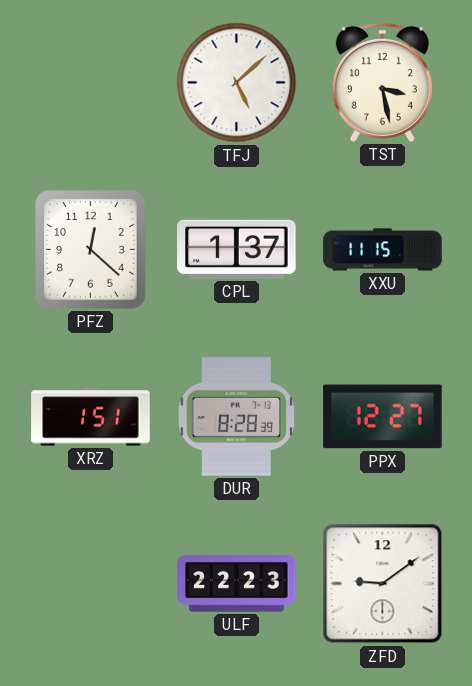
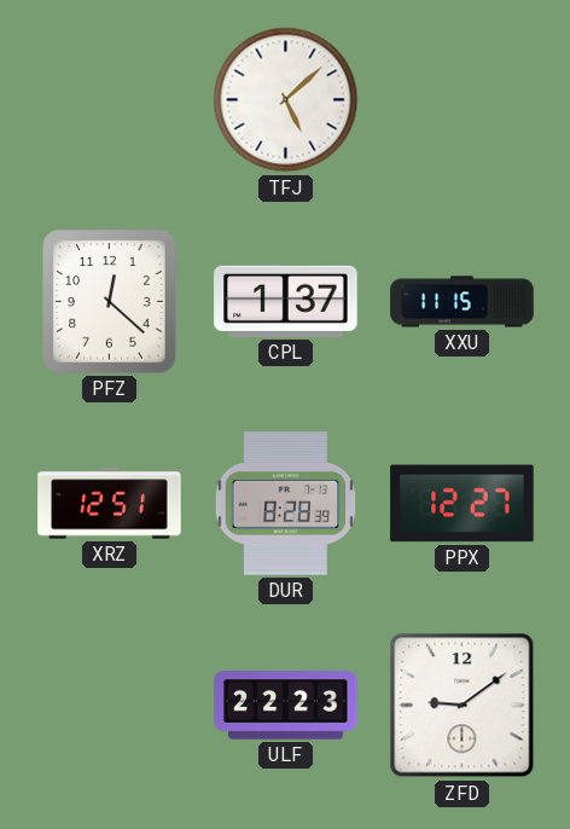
TST: 3:28 -> none
XRZ: 1:51 -> 12:51
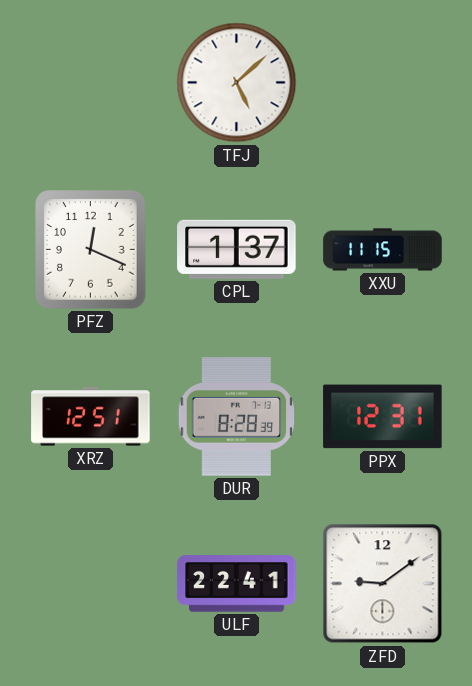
PFZ: 12:22 -> 12:19
PPX: 12:27 -> 12:31
ULF: 22:23 -> 22:41
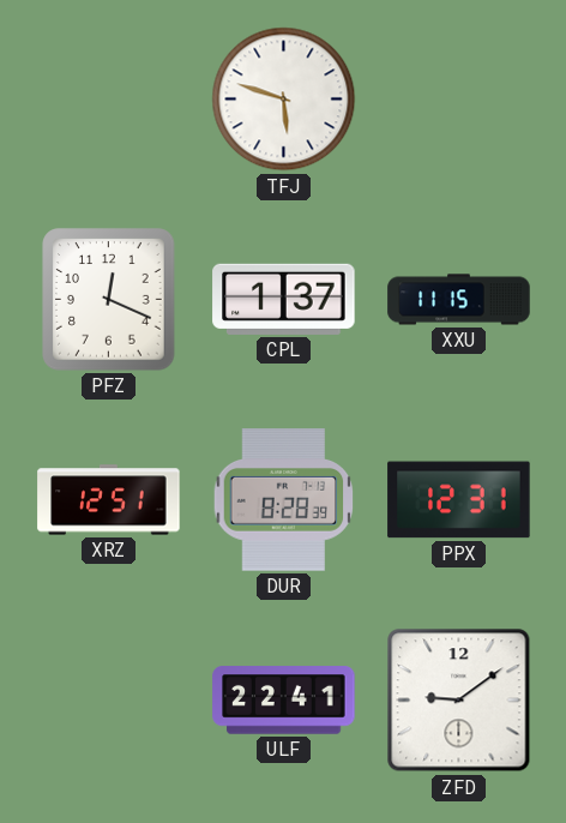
TFJ: 5:08 -> 5:48
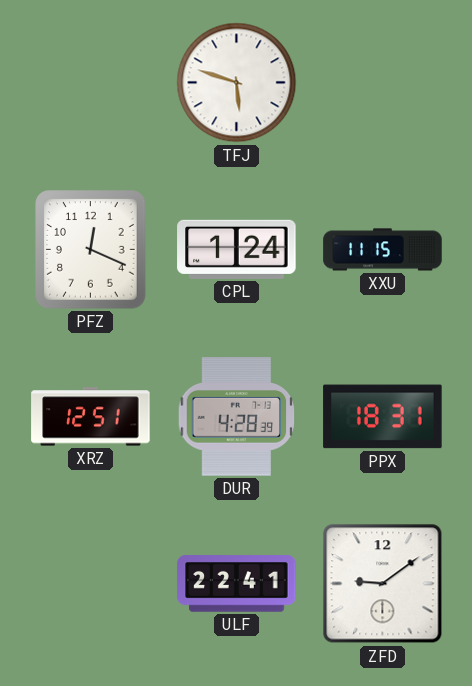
CPL: 1:37 -> 1:24
DUR: 8:28 -> 4:28
PPX: 12:31 -> 18:31
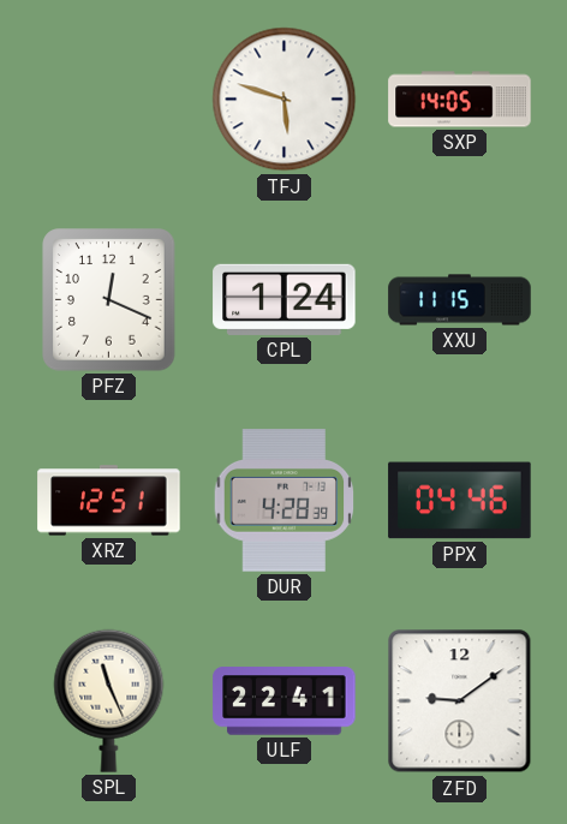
SXP: none -> 14:05
PPX: 18:31 -> 04:46
SPL: none -> 11:26
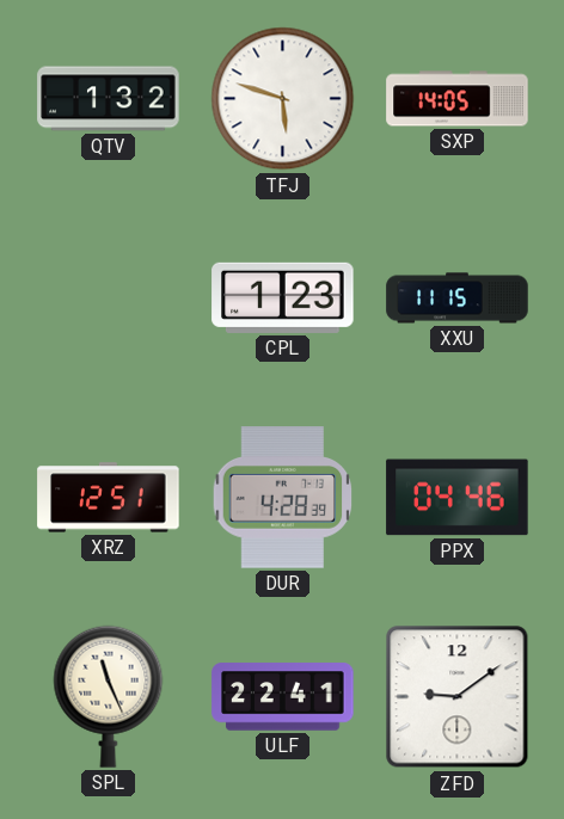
QTV: none -> 1:32
PFZ: 12:19 -> none
CPL: 1:24 -> 1:23
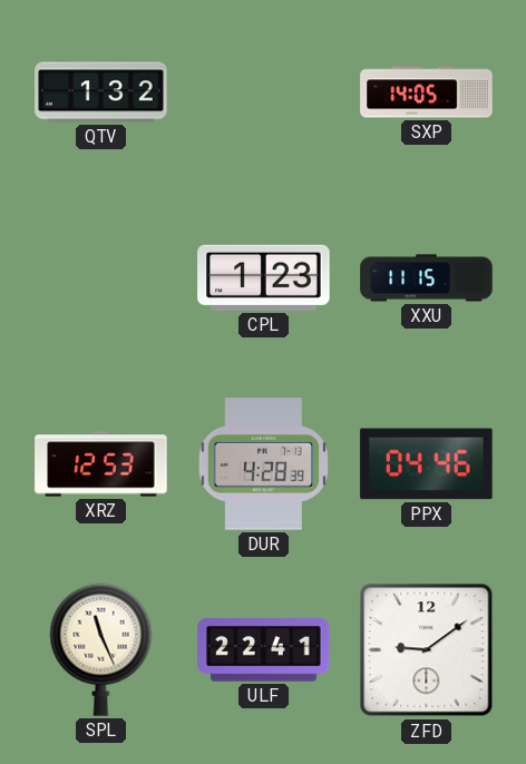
TFJ: 5:48 -> none
XRZ: 12:51 -> 12:53
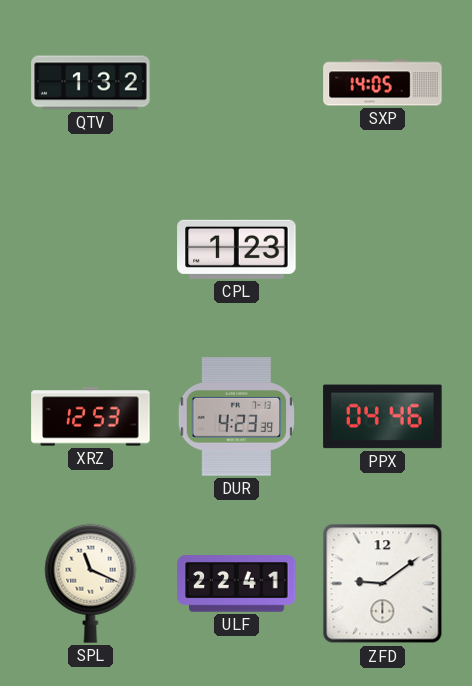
XXU: 11:15 -> none
DUR: 4:28 -> 4:23
SPL: 11:26 -> 11:19
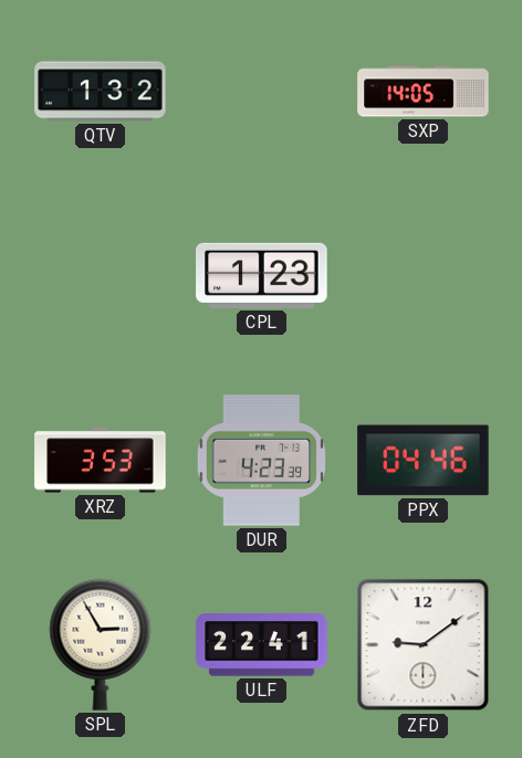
XRZ: 12:53 -> 3:53
SPL: 11:19 -> 2:55
